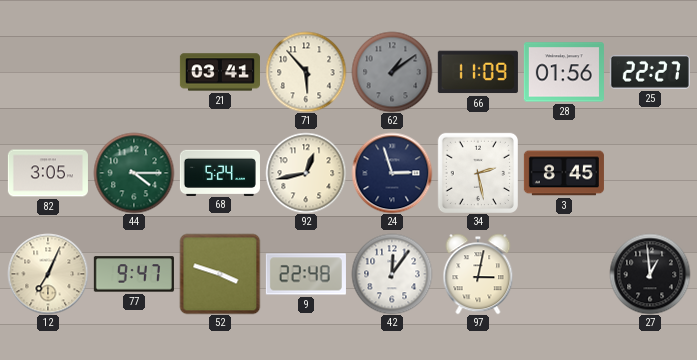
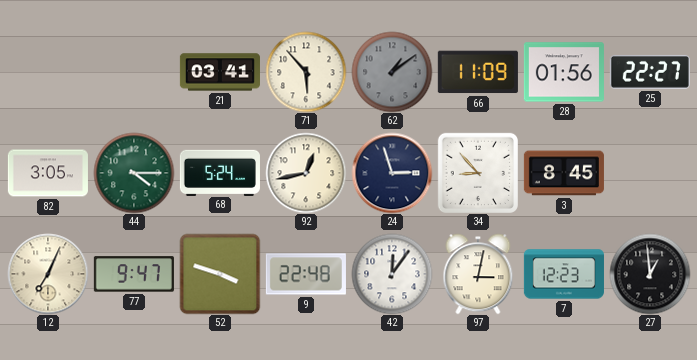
34: 2:28 -> 8:53
7: none -> 12:23
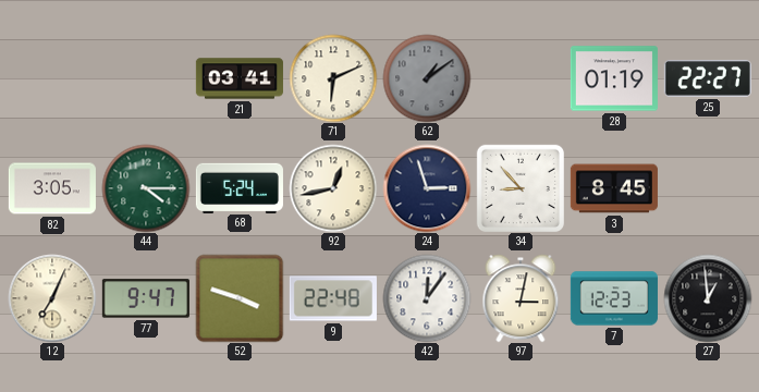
71: 5:53 -> 6:11
66: 11:09 -> none
28: 01:56 -> 01:19
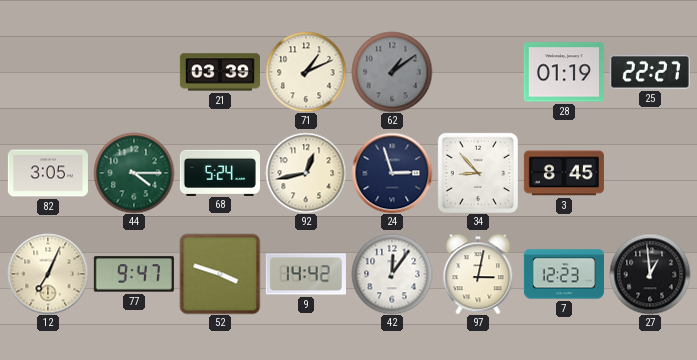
21: 03:41 -> 03:39
71: 6:11 -> 1:11
9: 22:48 -> 14:42
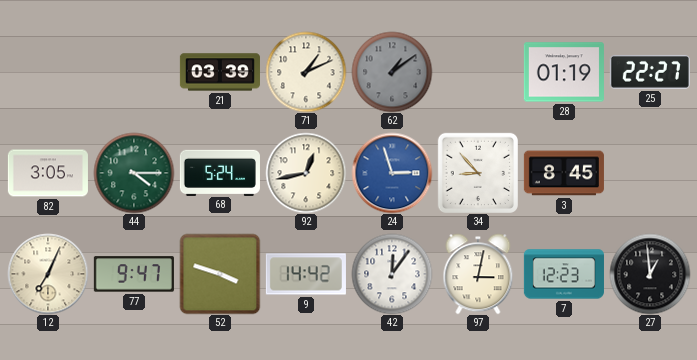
24 dial: navy -> blue
